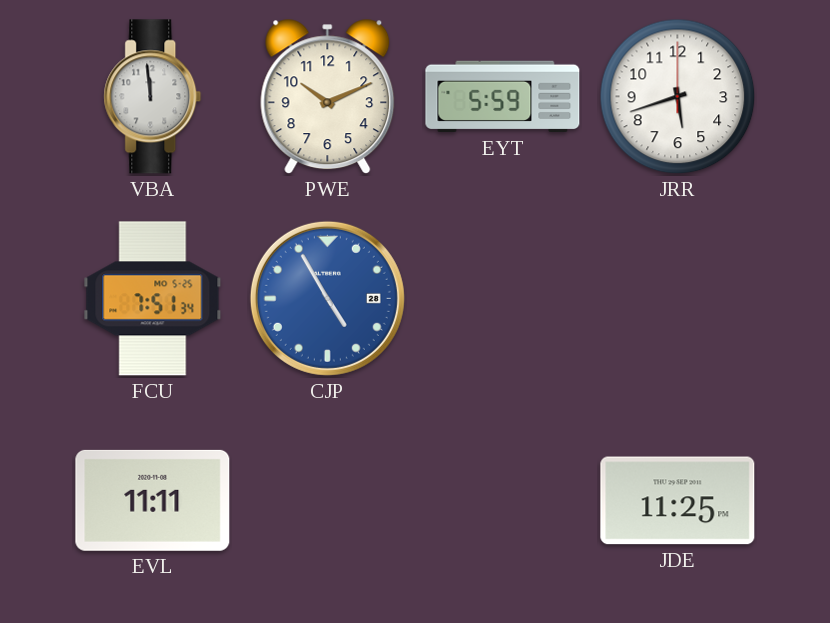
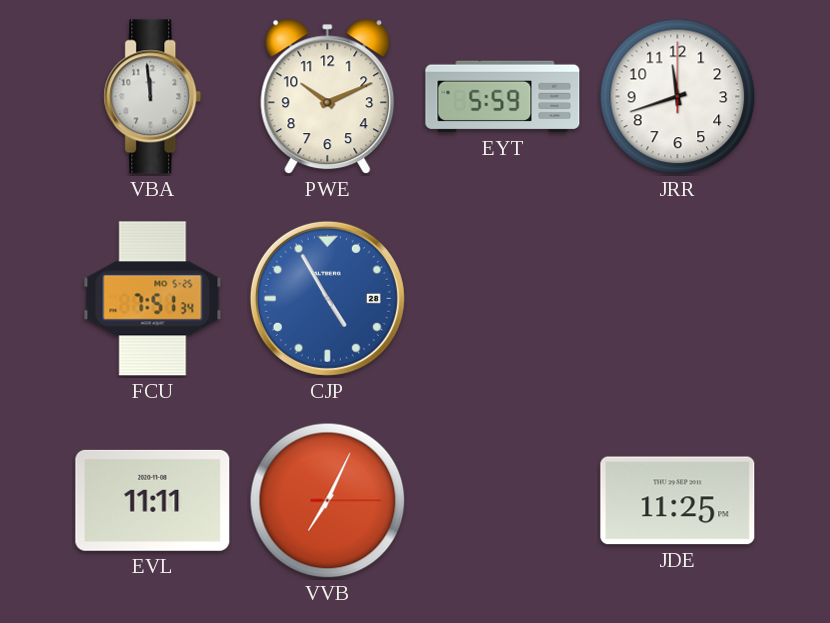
JRR: 5:42 -> 11:42
VVB: none -> 7:04
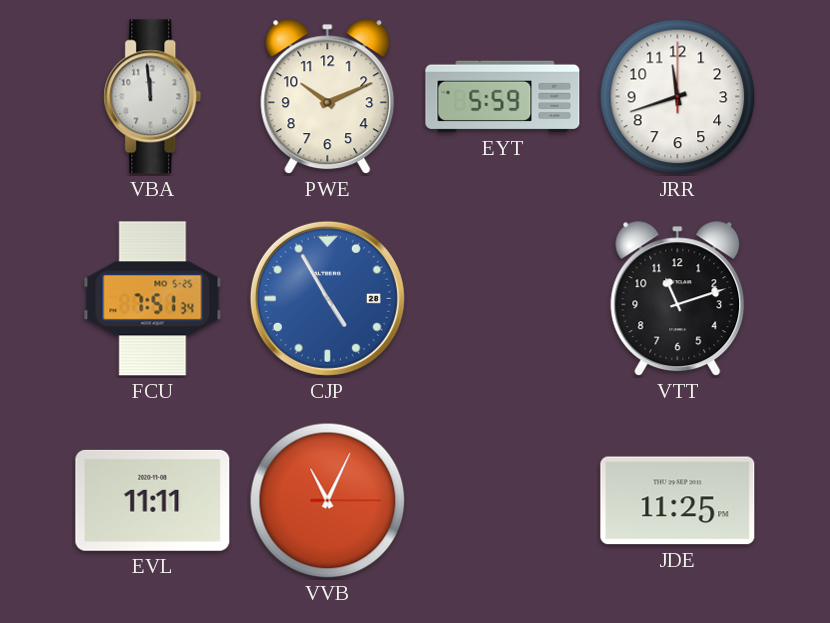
VTT: none -> 11:12
VVB: 7:04 -> 11:04
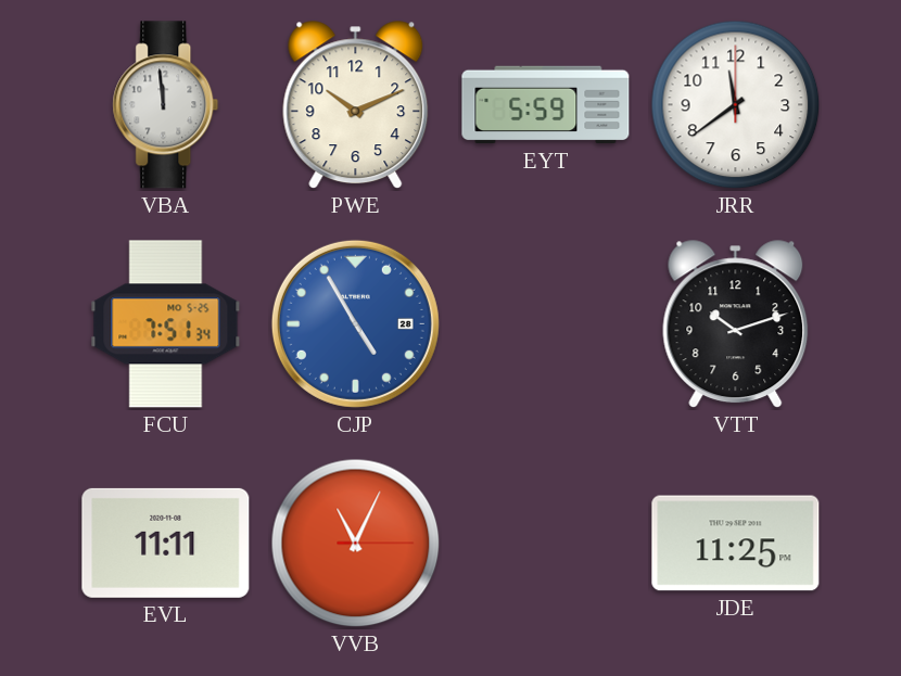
JRR: 11:42 -> 11:39
VTT: 11:12 -> 10:12
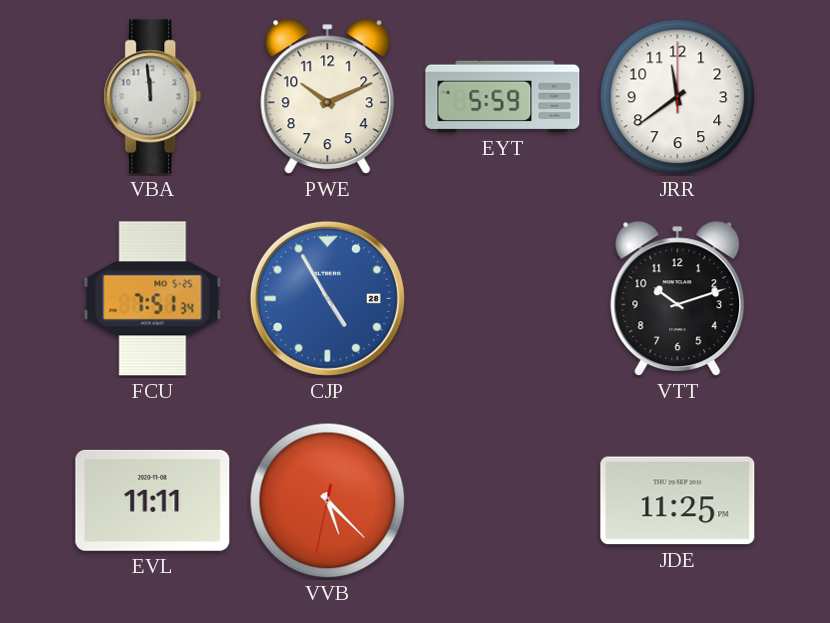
VVB: 11:04 -> 5:22
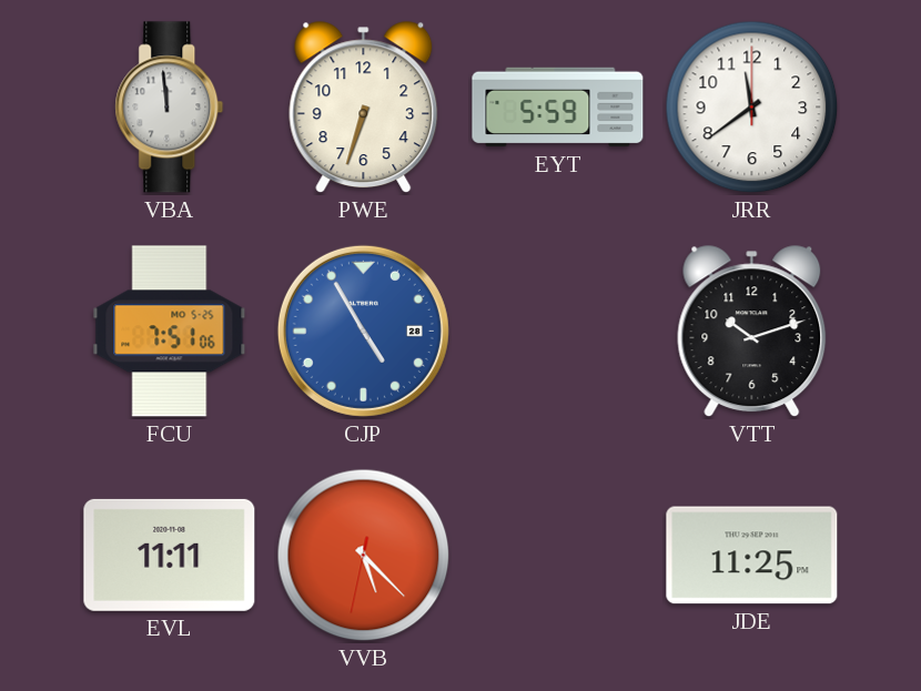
PWE: 10:11 -> 6:33
FCU: 7:51:34 -> 7:51:06
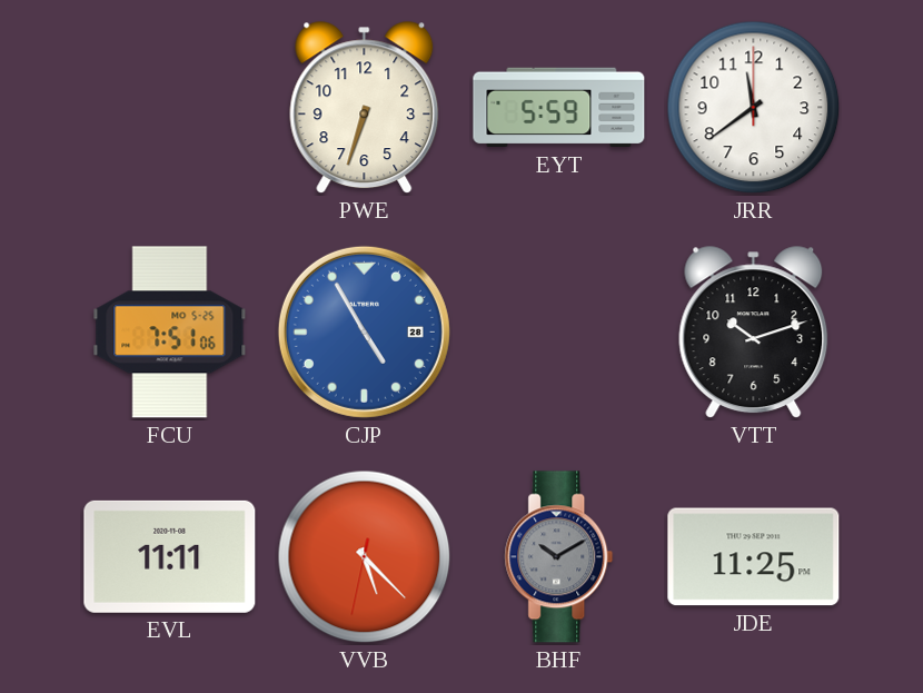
VBA: 11:59 -> none
BHF: none -> 10:10
